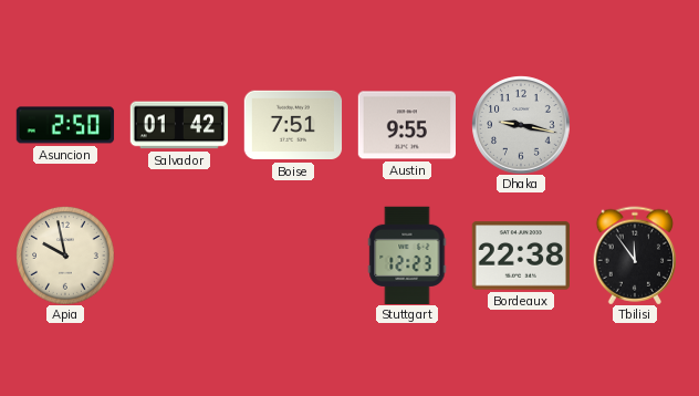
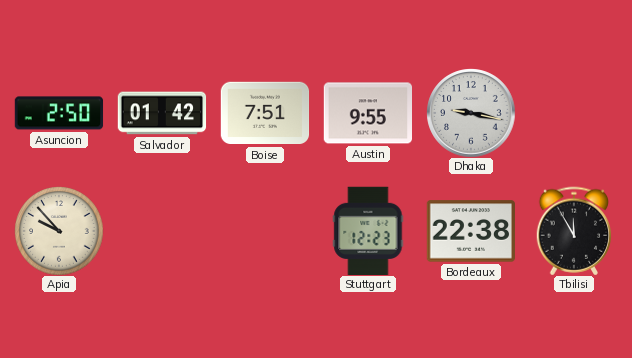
Apia: 9:58 -> 9:53
Tbilisi: 11:54 -> 11:55
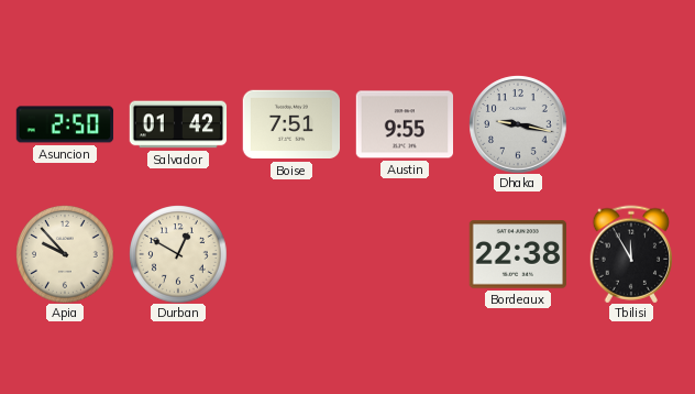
Durban: none -> 12:50
Stuttgart: 12:23 -> none
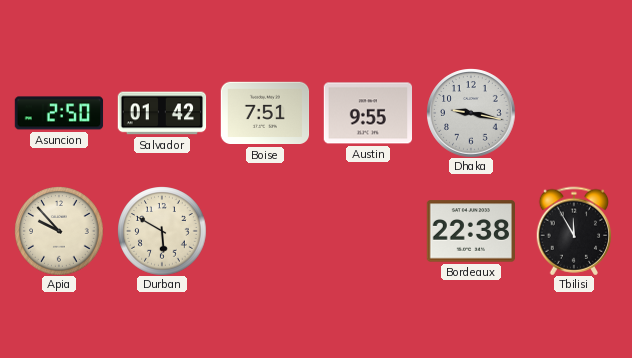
Durban: 12:50 -> 5:50
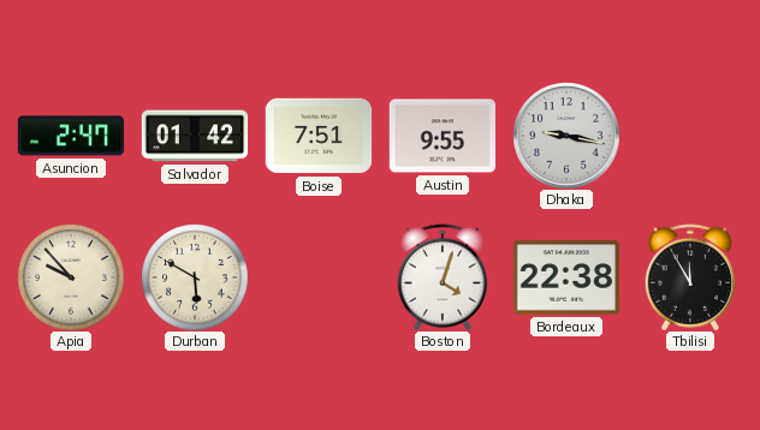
Asuncion: 2:50 -> 2:47
Boston: none -> 4:03
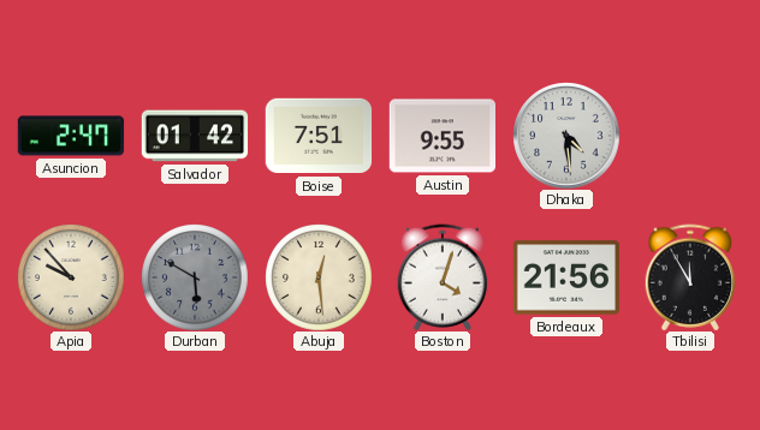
Dhaka: 9:17 -> 4:29
Durban dial: cream -> grey
Abuja: none -> 12:29
Bordeaux: 22:38 -> 21:56
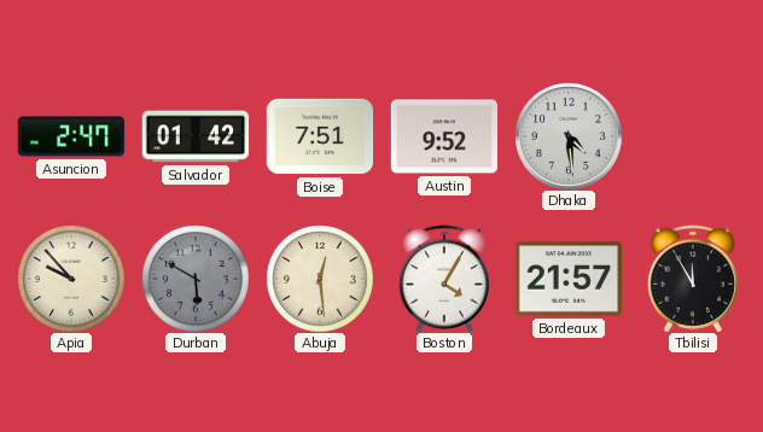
Austin: 9:55 -> 9:52
Boston: 4:03 -> 4:05
Bordeaux: 21:56 -> 21:57
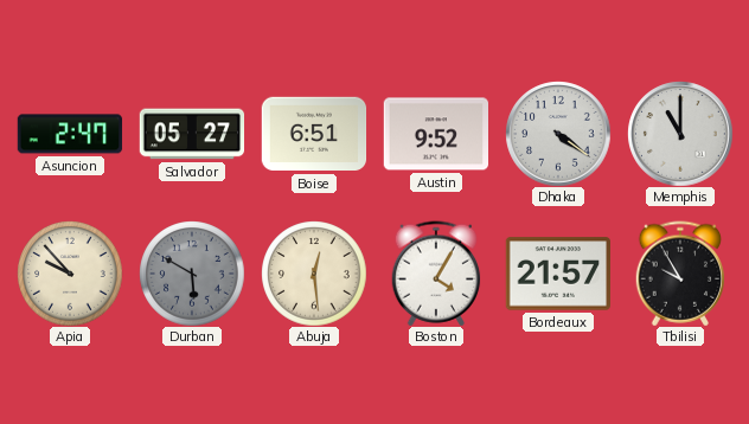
Salvador: 01:42 -> 05:27
Boise: 7:51 -> 6:51
Dhaka: 4:29 -> 4:21
Memphis: none -> 11:00
Tbilisi: 11:55 -> 9:55
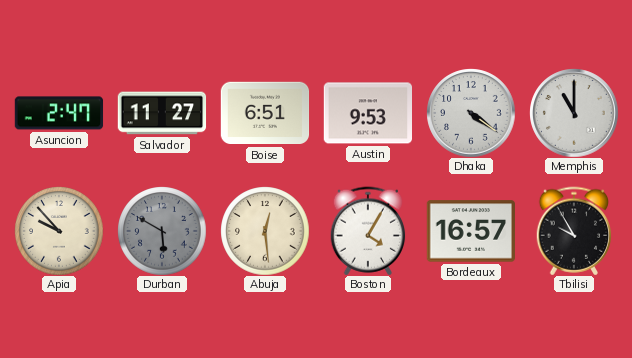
Salvador: 05:27 -> 11:27
Austin: 9:52 -> 9:53
Bordeaux: 21:57 -> 16:57
